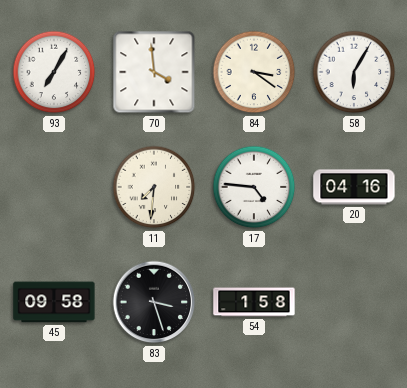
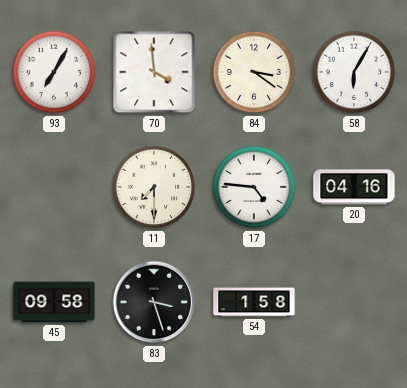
11: 7:31 -> 7:30
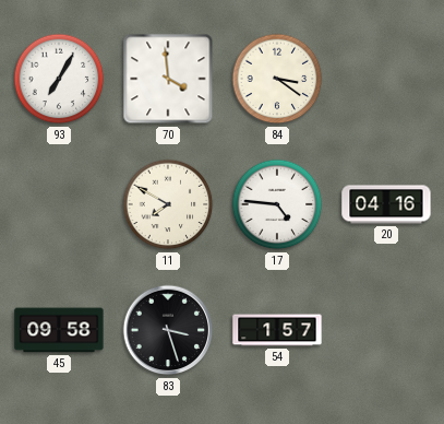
58: 6:05 -> none
11: 7:30 -> 7:50
54: 1:58 -> 1:57
